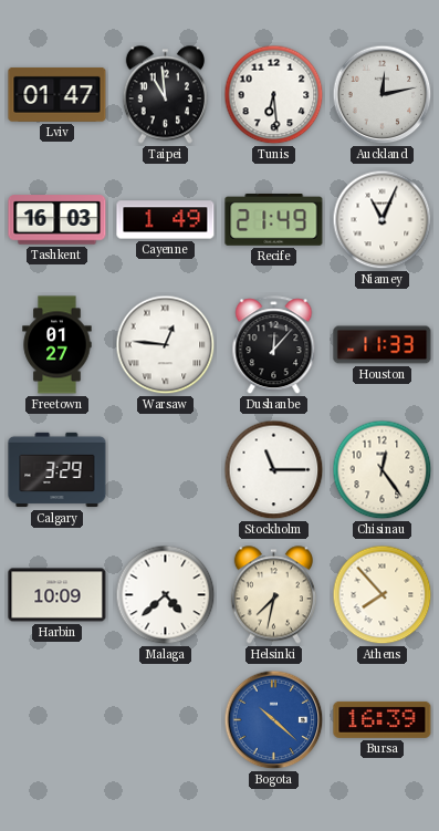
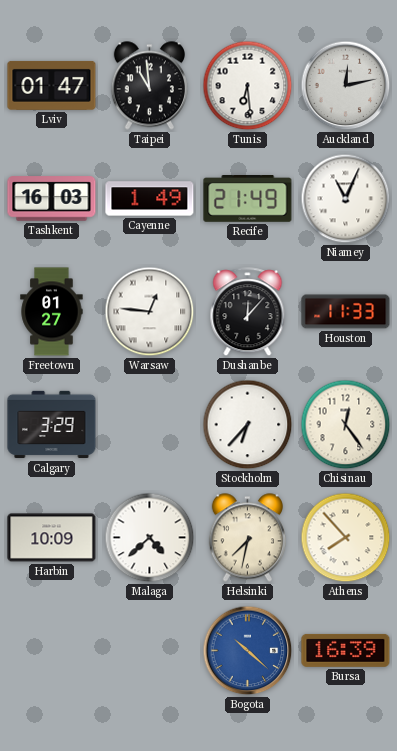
Stockholm: 11:15 -> 6:37
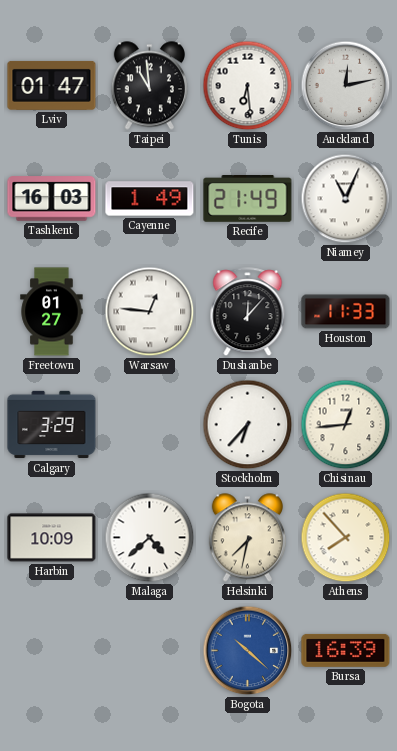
Chisinau: 12:24 -> 12:44
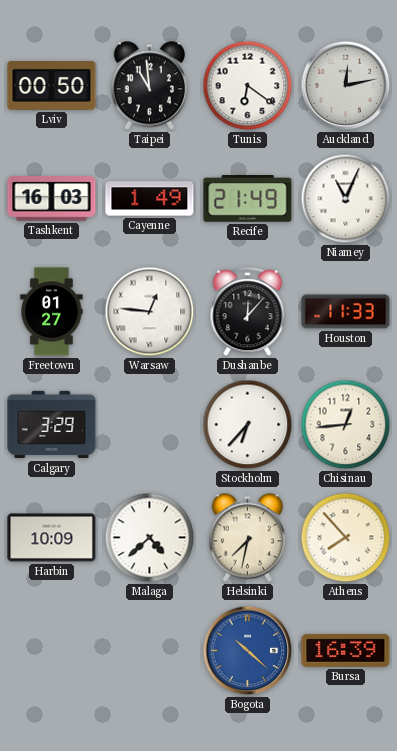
Lviv: 01:47 -> 00:50
Tunis: 6:29 -> 6:21
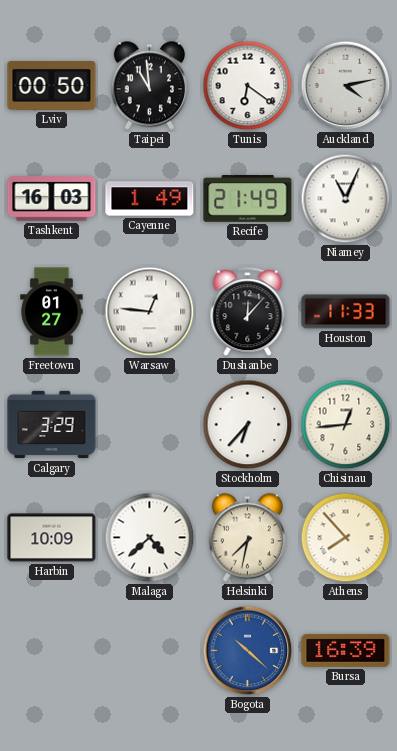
Auckland: 12:13 -> 4:13
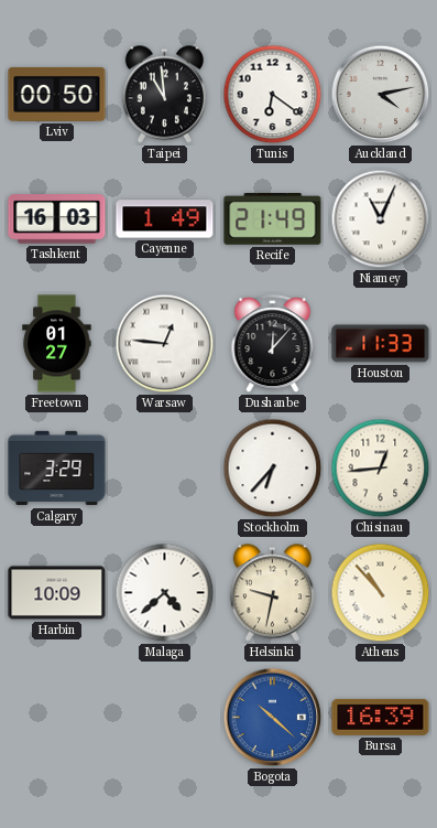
Helsinki: 7:32 -> 9:32
Athens: 7:53 -> 10:53
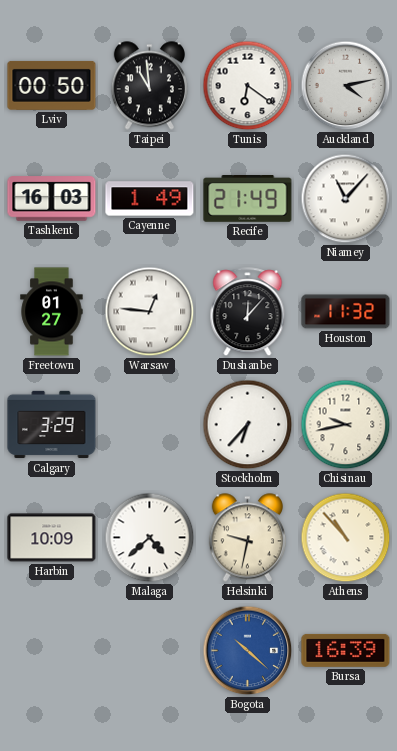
Niamey: 11:04 -> 11:07
Houston: 11:33 -> 11:32
Chisinau: 12:44 -> 9:43
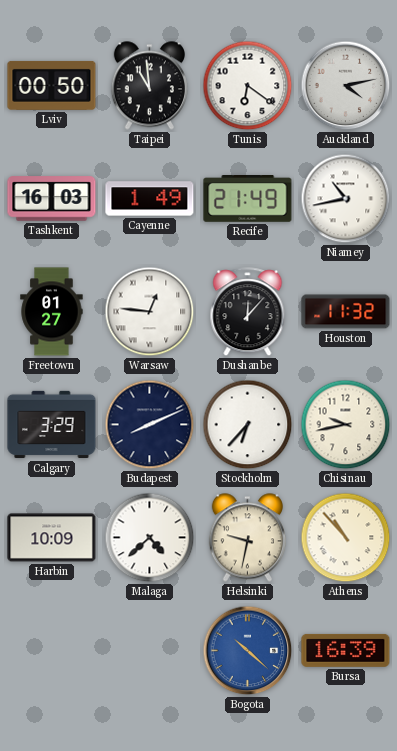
Niamey: 11:07 -> 10:43
Budapest: none -> 8:11
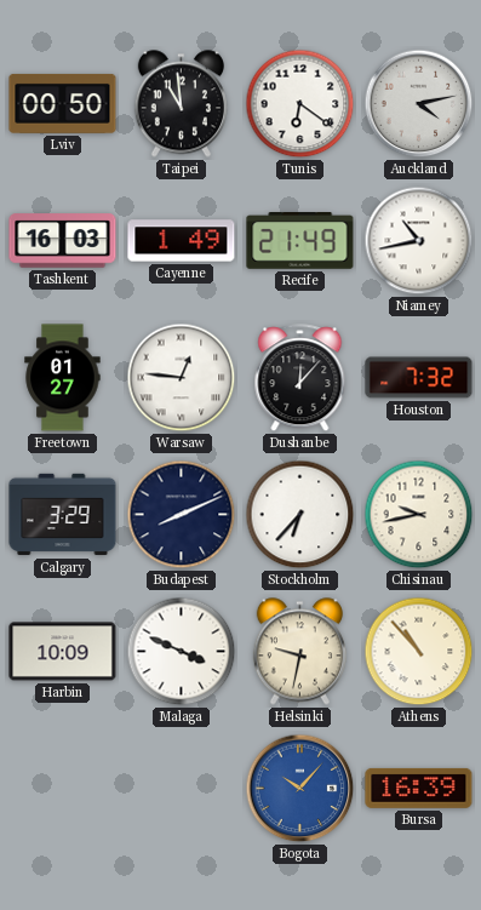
Houston: 11:32 -> 7:32
Malaga: 4:38 -> 3:49
Bogota: 10:22 -> 10:07
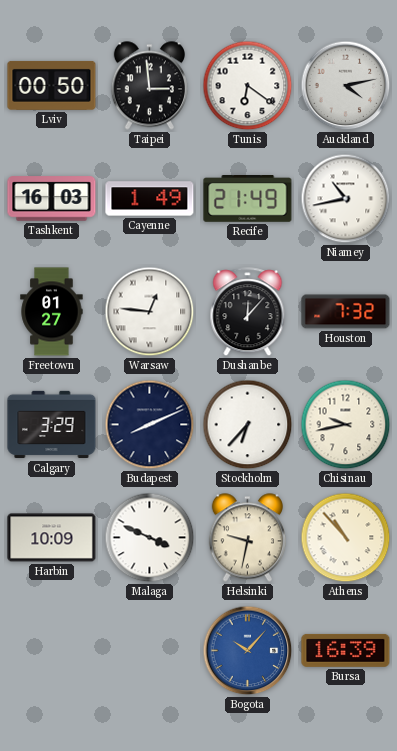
Taipei: 10:59 -> 2:59
